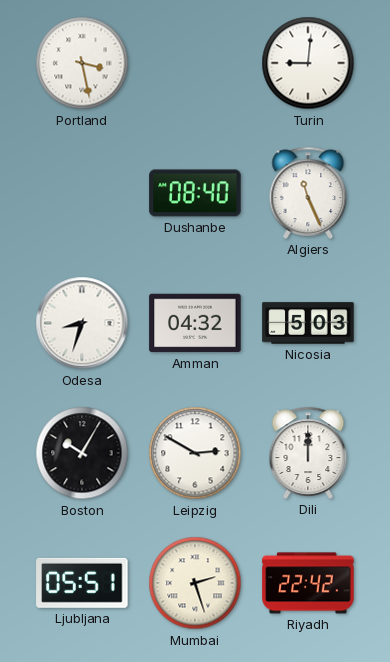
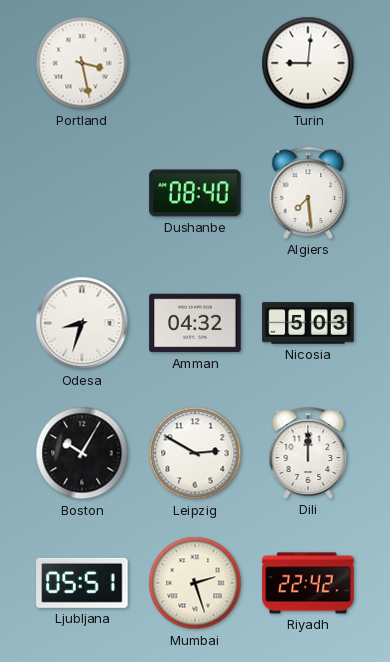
Algiers: 11:26 -> 7:29
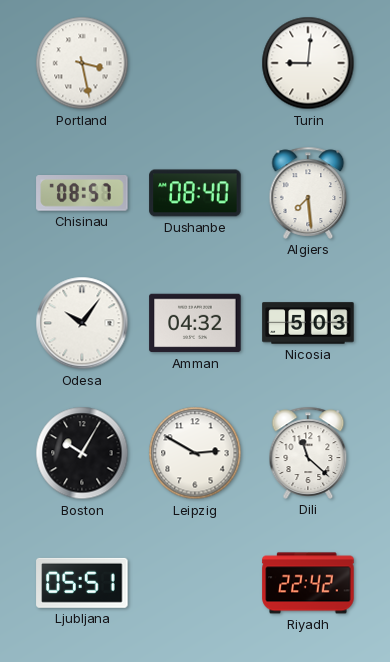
Chisinau: none -> 08:57
Odesa: 8:33 -> 10:06
Dili: 12:00 -> 11:22
Mumbai: 2:27 -> none
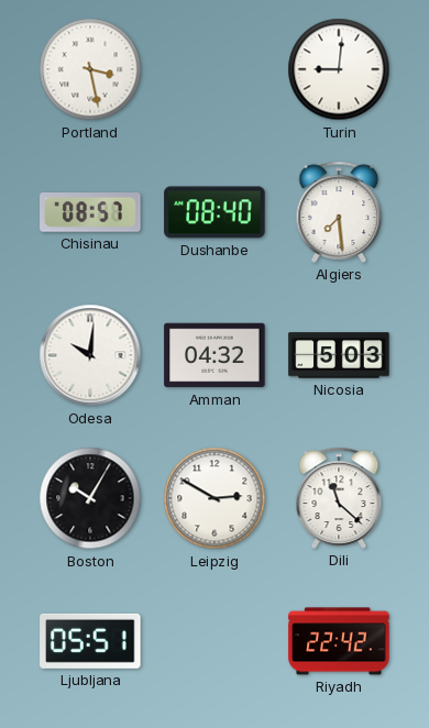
Odesa: 10:06 -> 10:01
